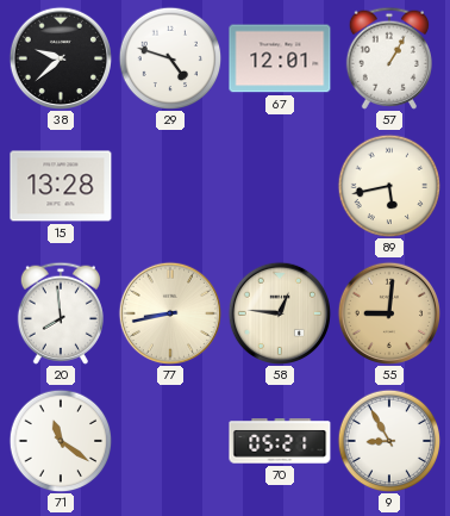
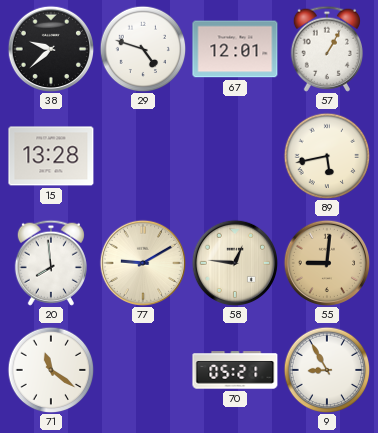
77: 8:43 -> 9:10
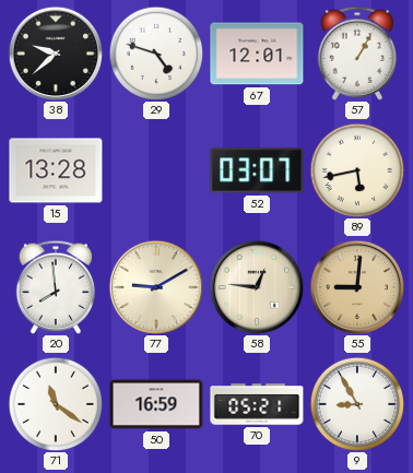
52: none -> 03:07
50: none -> 16:59
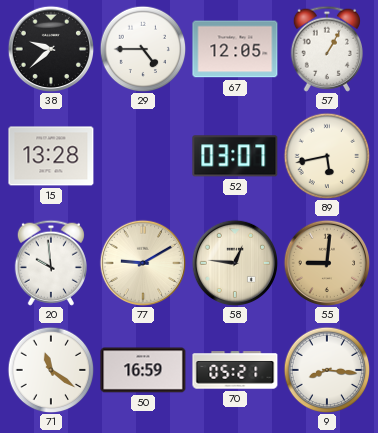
29: 4:48 -> 4:45
67: 12:01 -> 12:05
20: 7:59 -> 9:59
9: 8:55 -> 8:16
